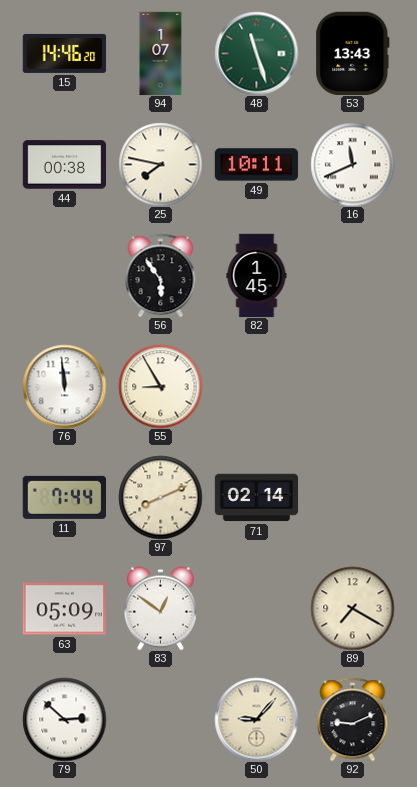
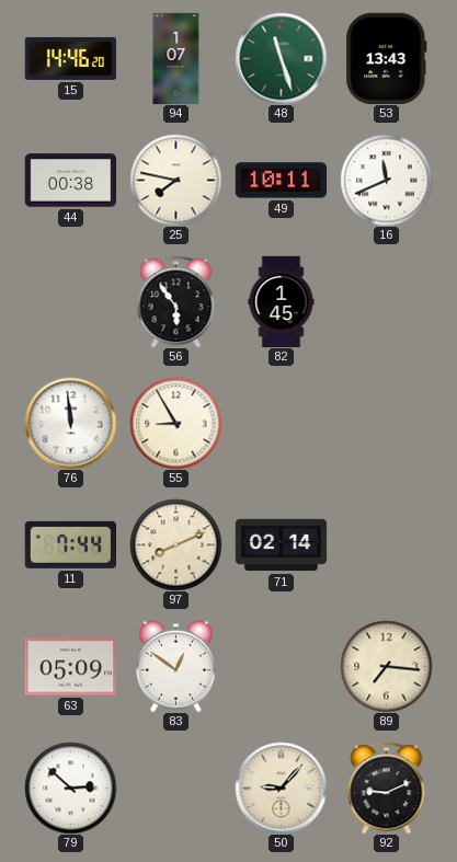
89: 7:20 -> 7:16
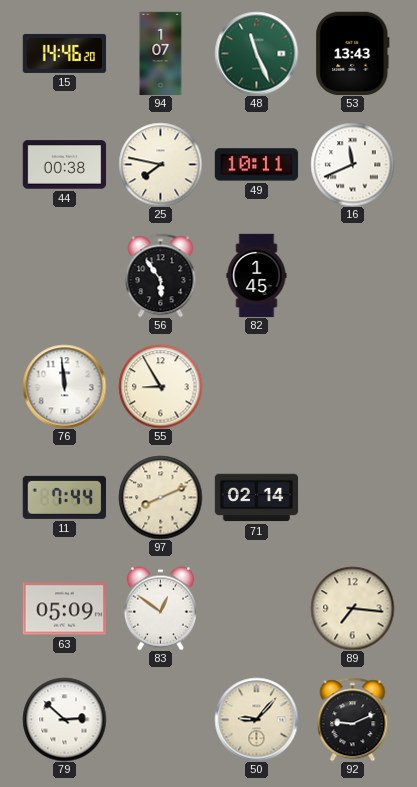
48: 11:27 -> 11:26
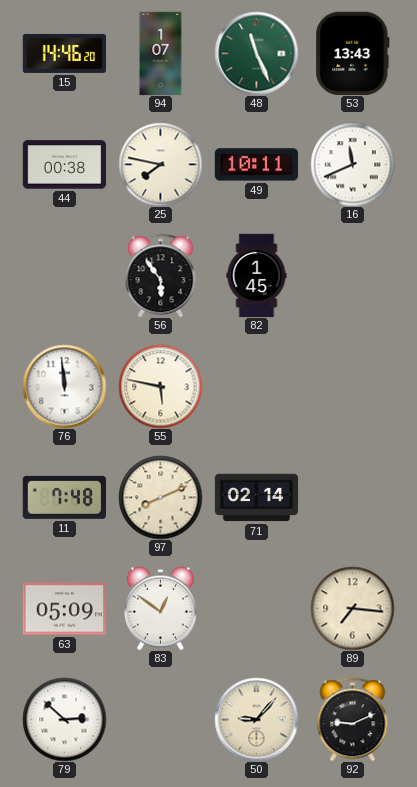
55: 8:55 -> 5:47
11: 7:44 -> 7:48
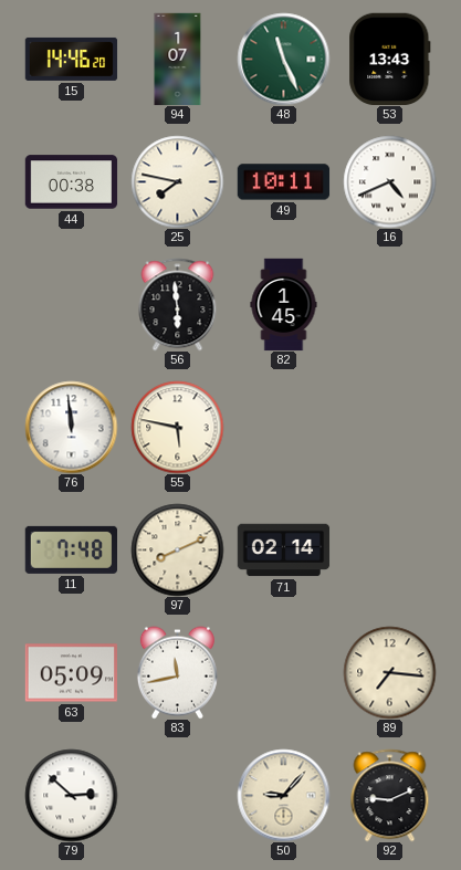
16: 11:41 -> 4:41
56: 5:54 -> 5:59
83: 12:51 -> 11:43
